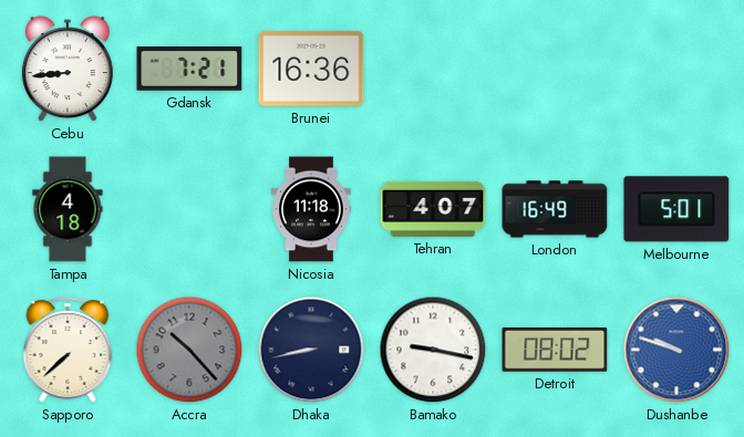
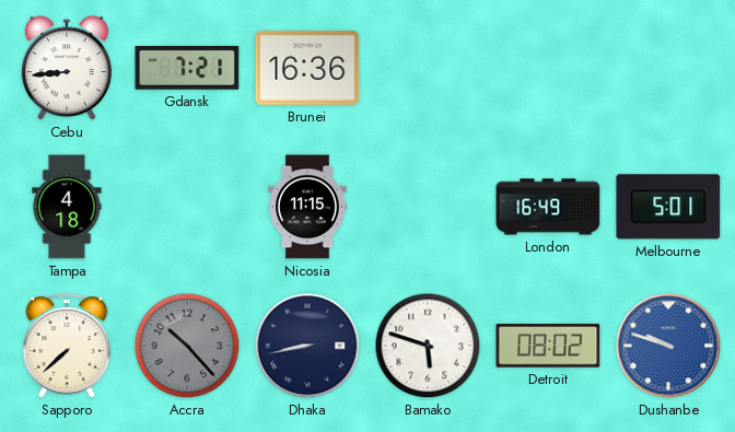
Nicosia: 11:18 -> 11:15
Tehran: 4:07 -> none
Bamako: 9:17 -> 5:48
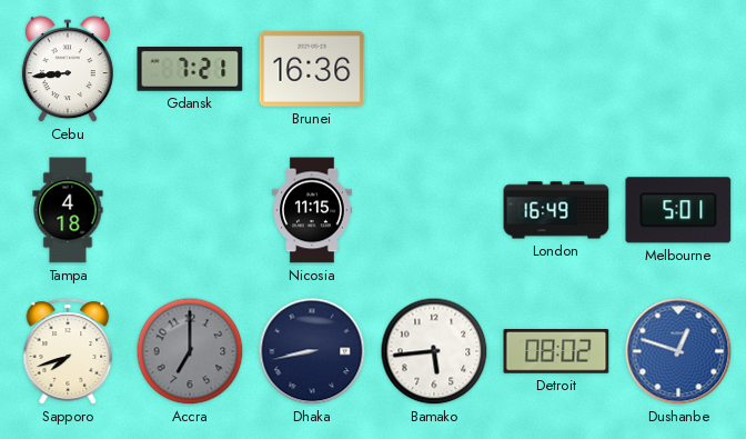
Sapporo: 7:38 -> 7:42
Accra: 10:23 -> 7:00
Bamako: 5:48 -> 5:44
Dushanbe: 9:48 -> 12:48
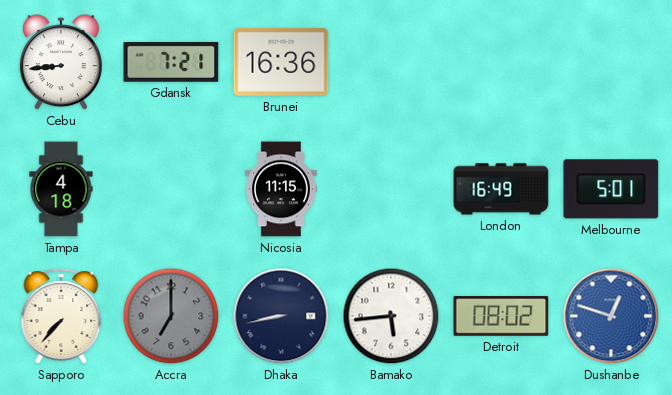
Sapporo: 7:42 -> 7:37
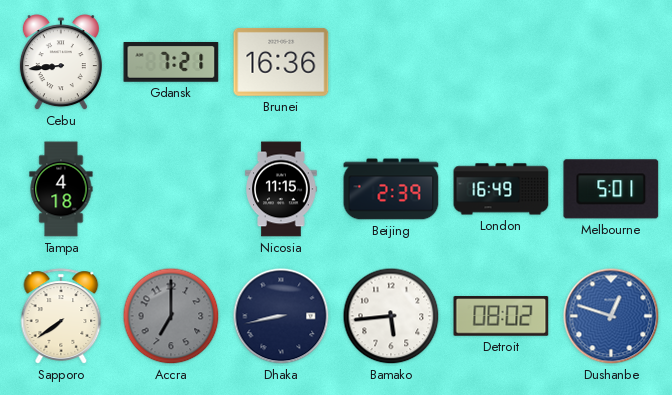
Beijing: none -> 2:39
Sapporo: 7:37 -> 7:39
